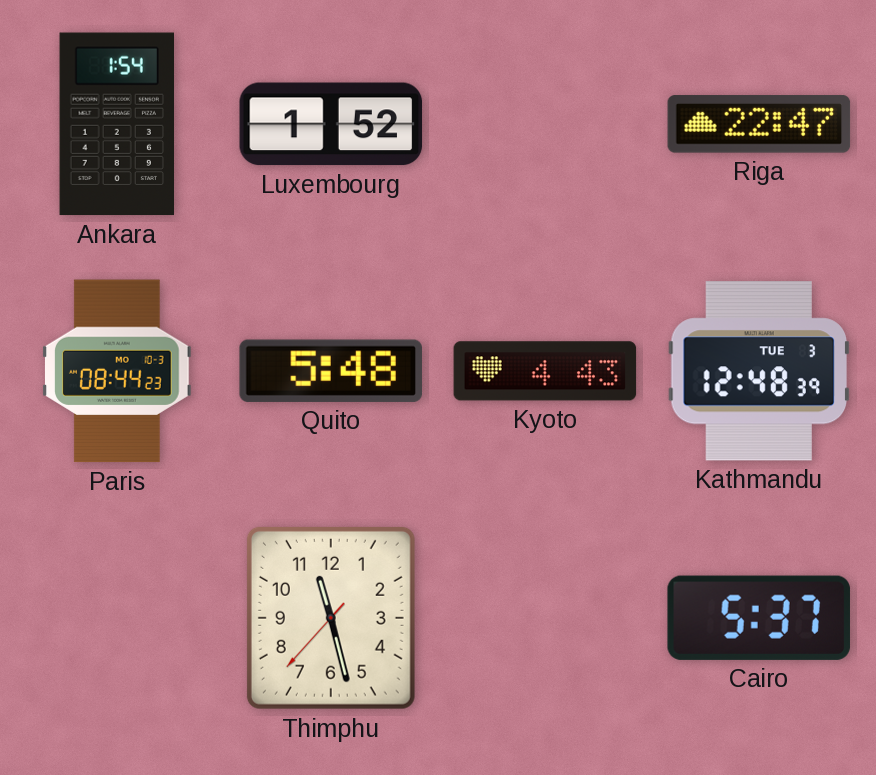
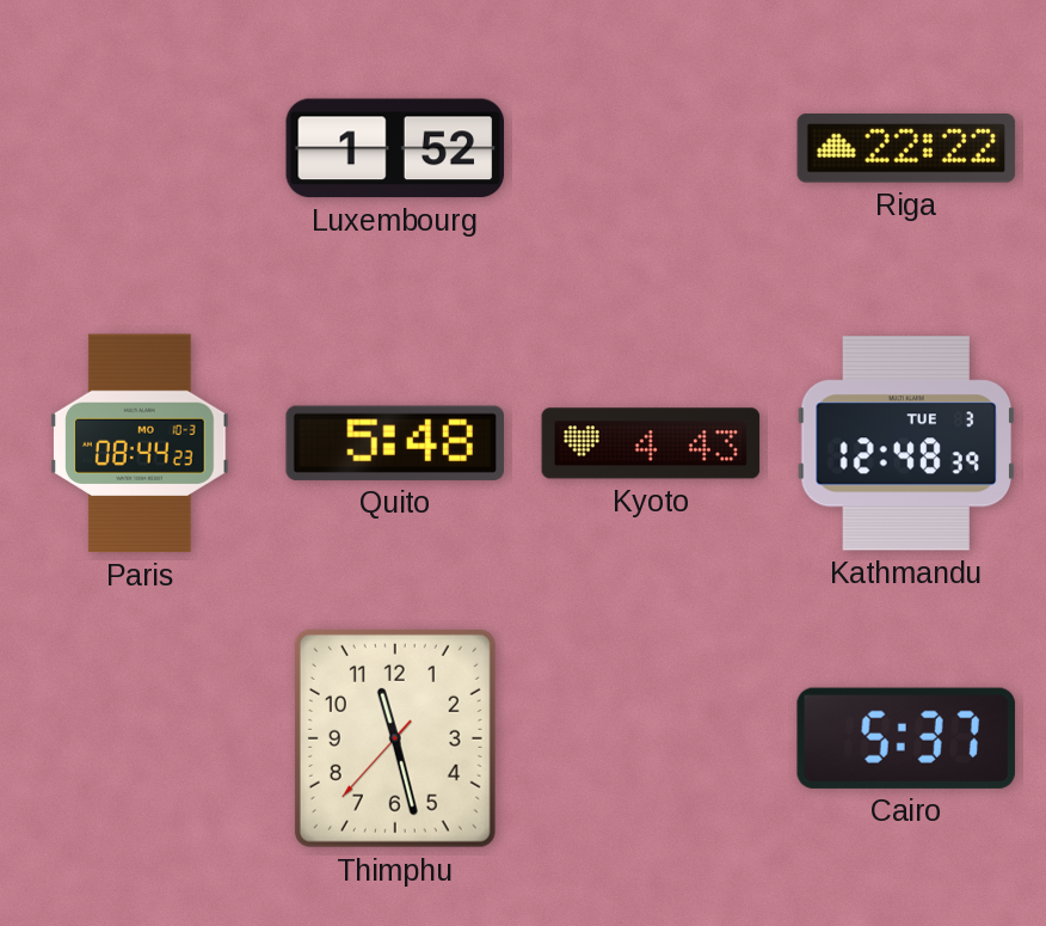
Ankara: 1:54 -> none
Riga: 22:47 -> 22:22
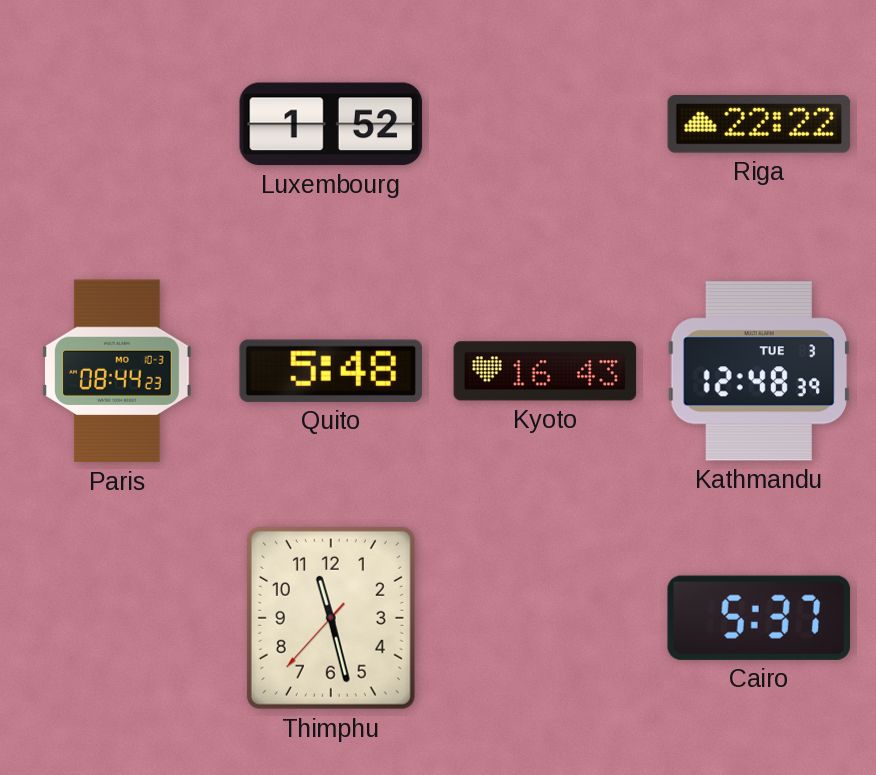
Kyoto: 4:43 -> 16:43
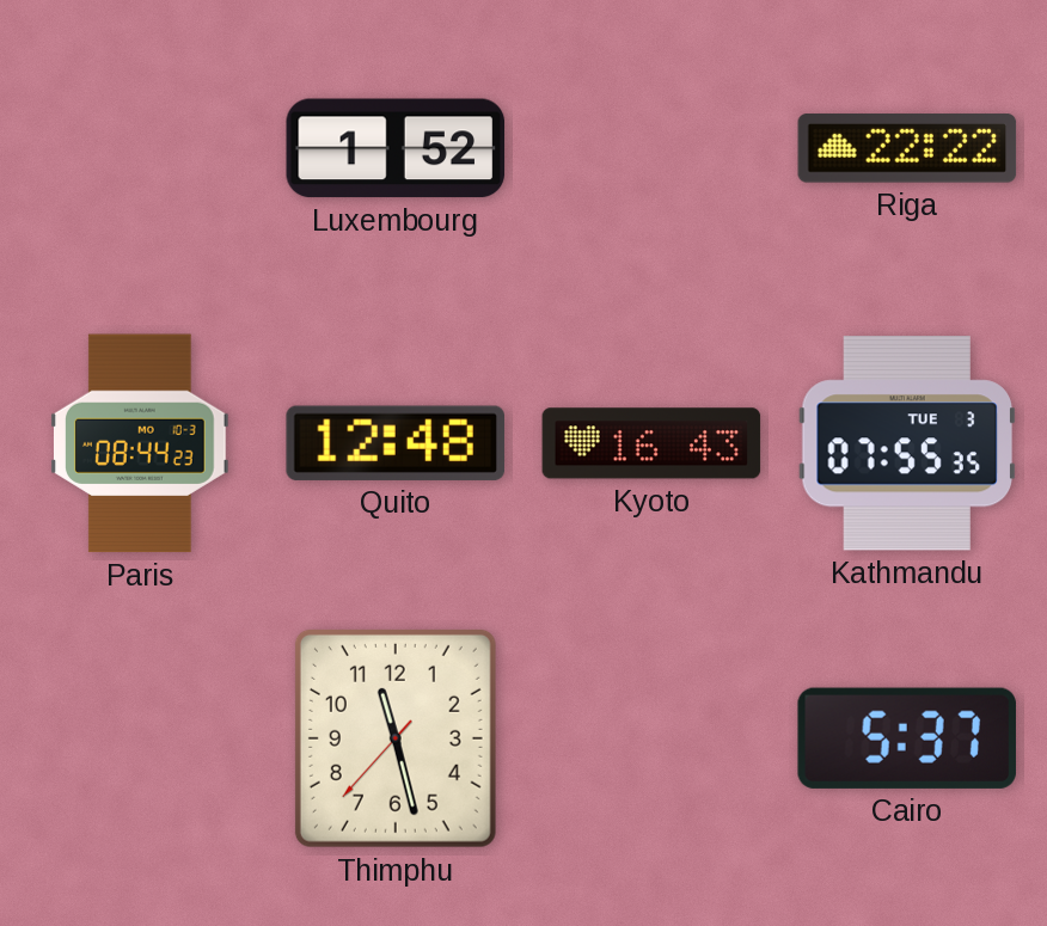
Quito: 5:48 -> 12:48
Kathmandu: 12:48 -> 07:55
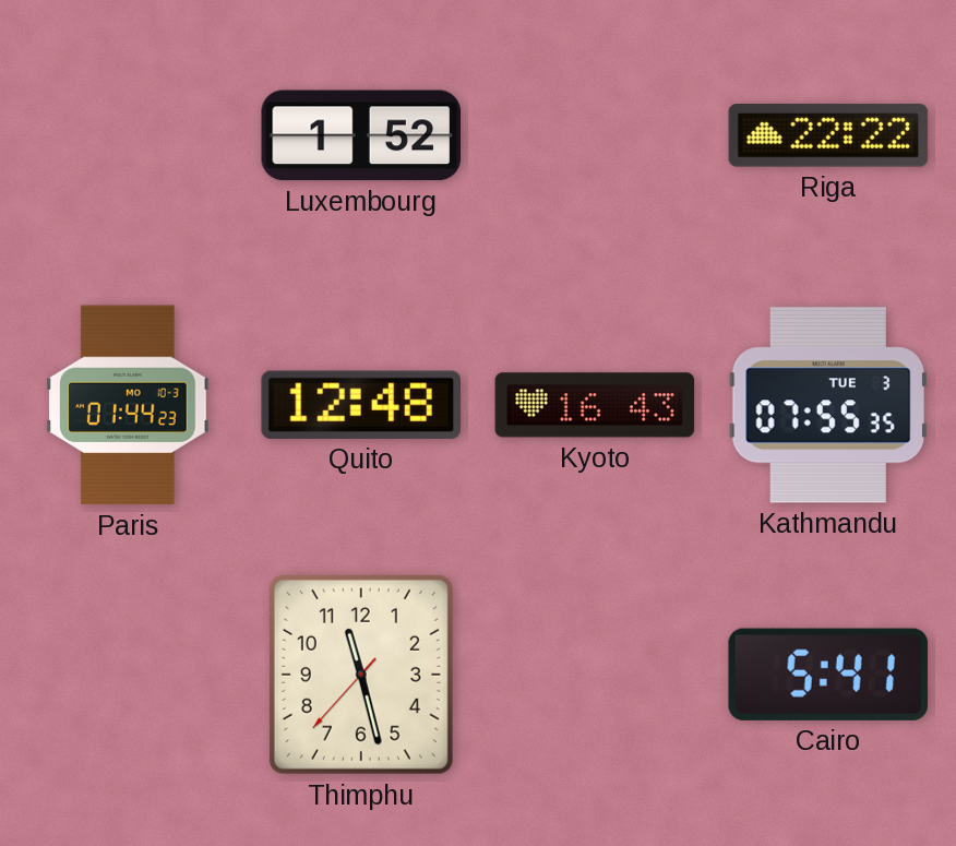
Paris: 08:44 -> 01:44
Cairo: 5:37 -> 5:41
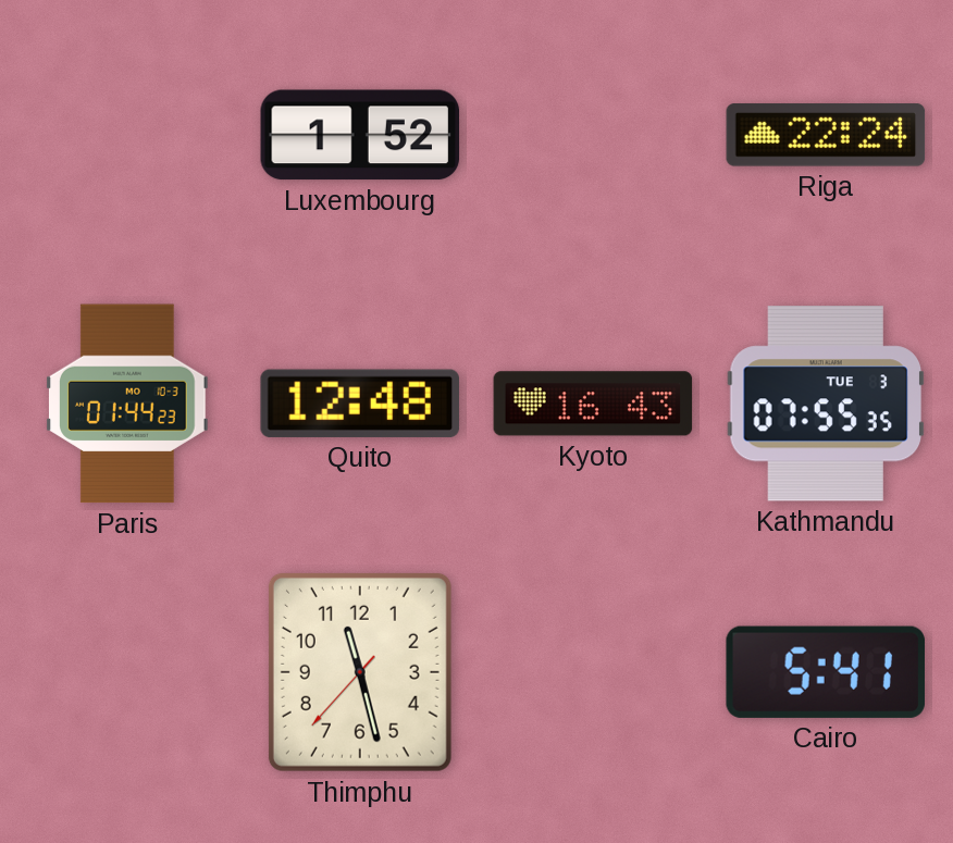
Riga: 22:22 -> 22:24
